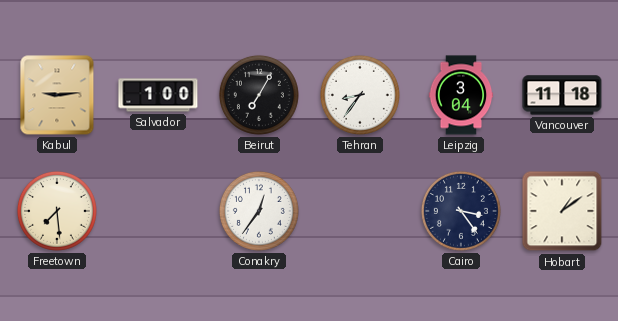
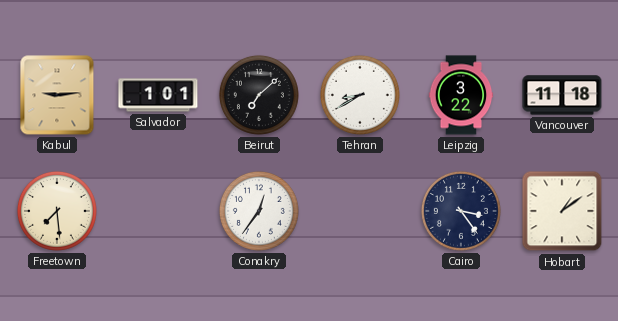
Salvador: 1:00 -> 1:01
Beirut: 7:05 -> 7:08
Tehran: 8:36 -> 8:40
Leipzig: 3:04 -> 3:22
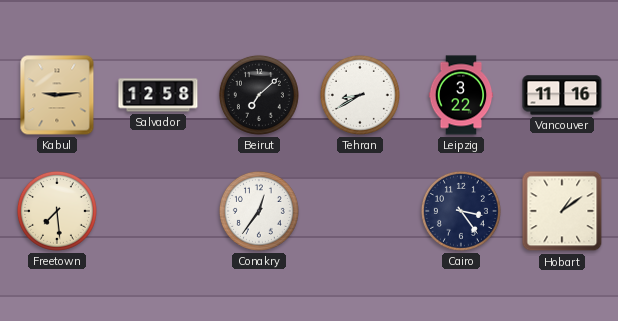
Salvador: 1:01 -> 12:58
Vancouver: 11:18 -> 11:16
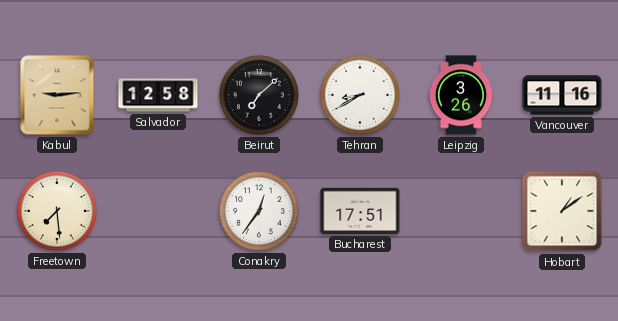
Leipzig: 3:22 -> 3:26
Bucharest: none -> 17:51
Cairo: 3:24 -> none
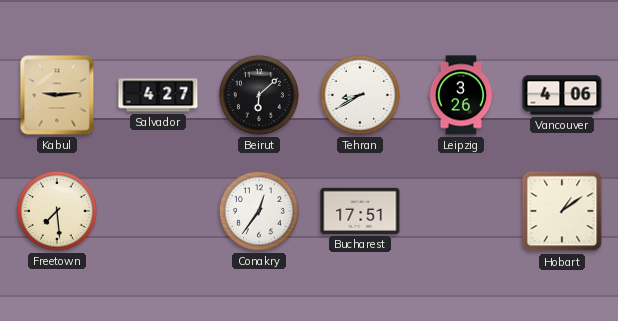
Salvador: 12:58 -> 4:27
Beirut: 7:08 -> 6:08
Vancouver: 11:16 -> 4:06
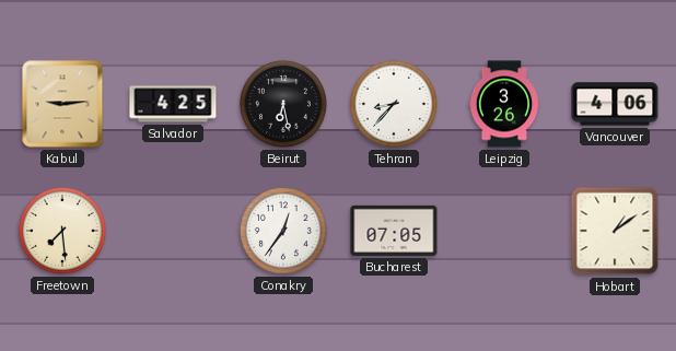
Salvador: 4:27 -> 4:25
Beirut: 6:08 -> 6:28
Tehran: 8:40 -> 8:37
Bucharest: 17:51 -> 07:05
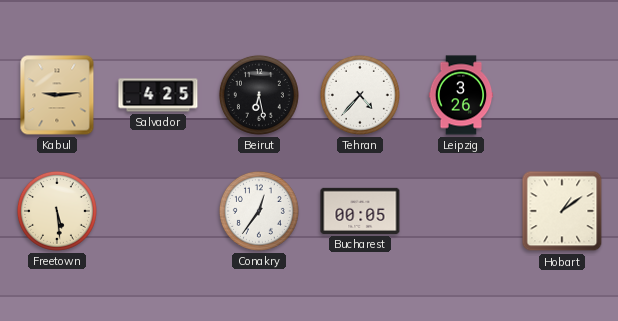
Tehran: 8:37 -> 4:37
Vancouver: 4:06 -> none
Freetown: 7:29 -> 5:29
Bucharest: 07:05 -> 00:05
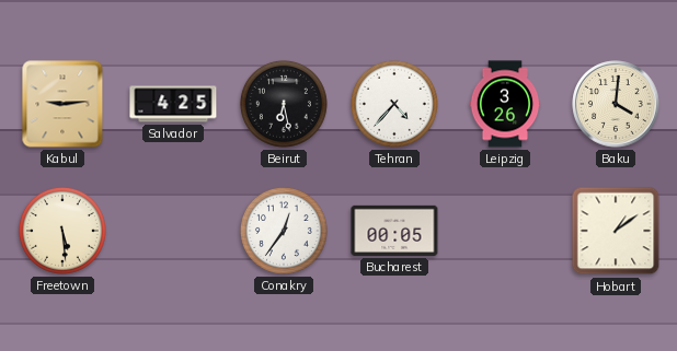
Baku: none -> 4:01
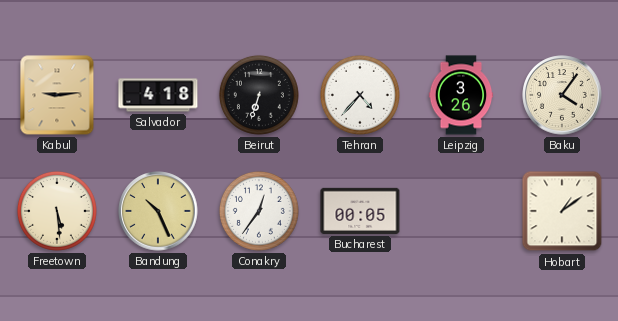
Salvador: 4:25 -> 4:18
Beirut: 6:28 -> 6:33
Baku: 4:01 -> 4:06
Bandung: none -> 10:26
